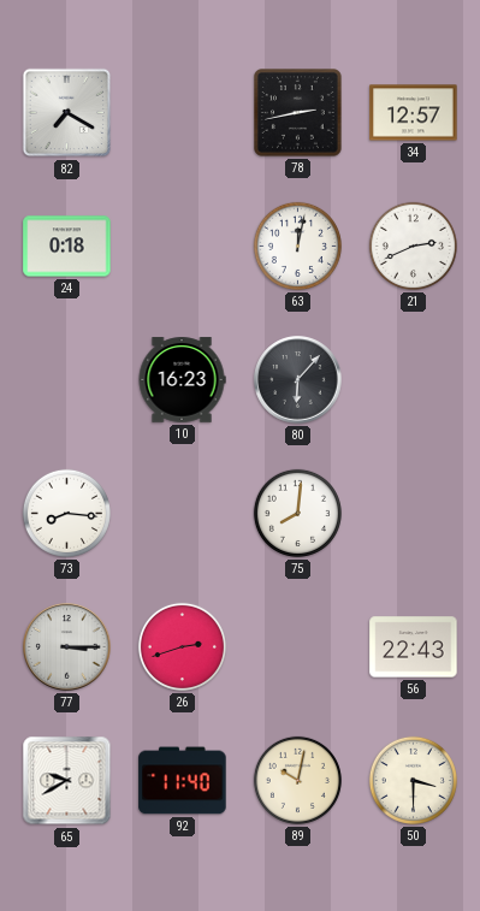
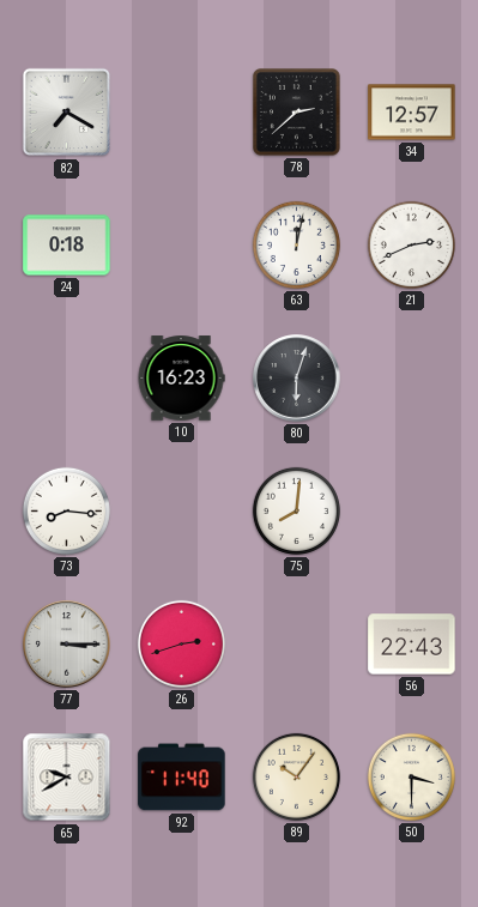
78: 2:43 -> 2:38
80: 6:07 -> 6:03
89: 10:02 -> 10:06
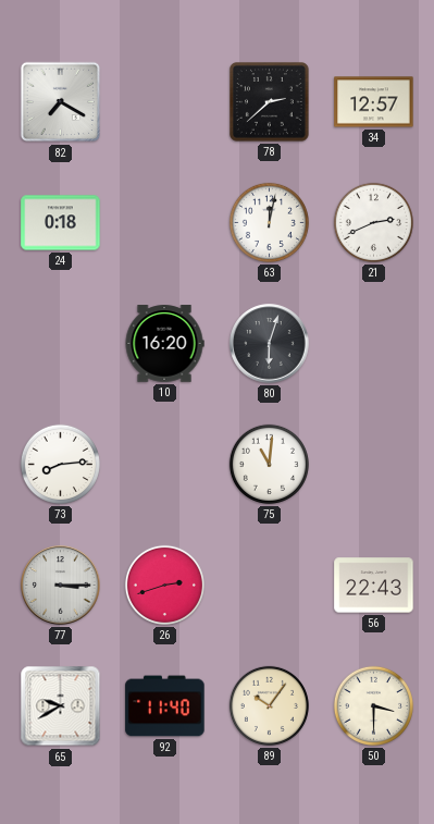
10: 16:23 -> 16:20
73: 8:16 -> 8:14
75: 8:01 -> 11:01
